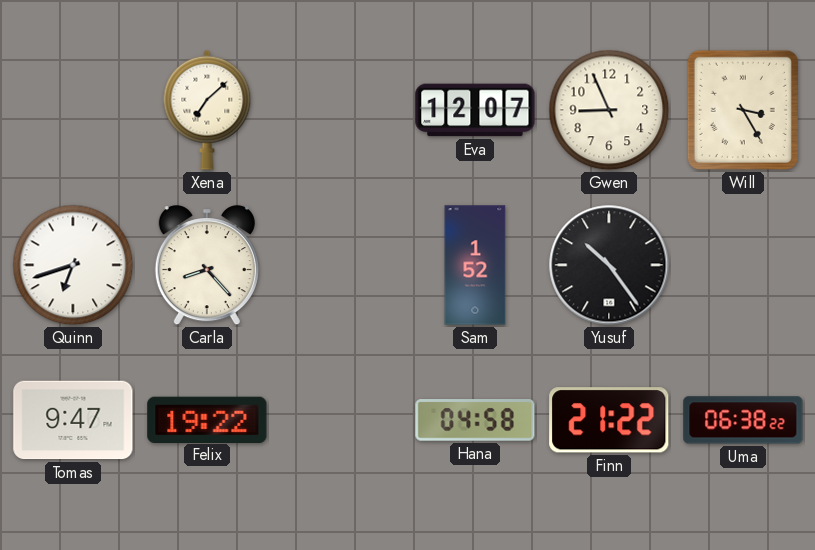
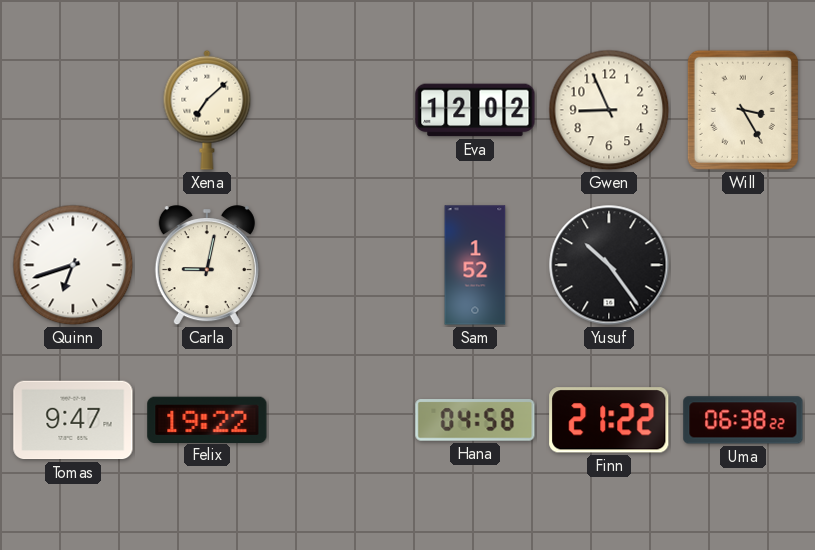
Eva: 12:07 -> 12:02
Carla: 8:23 -> 9:02
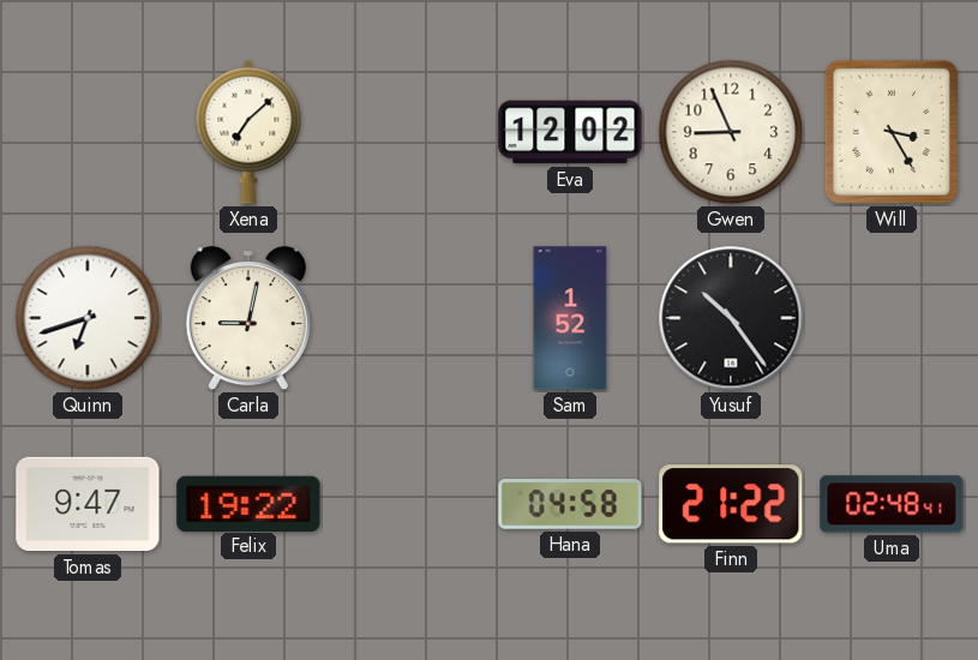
Uma: 06:38 -> 02:48
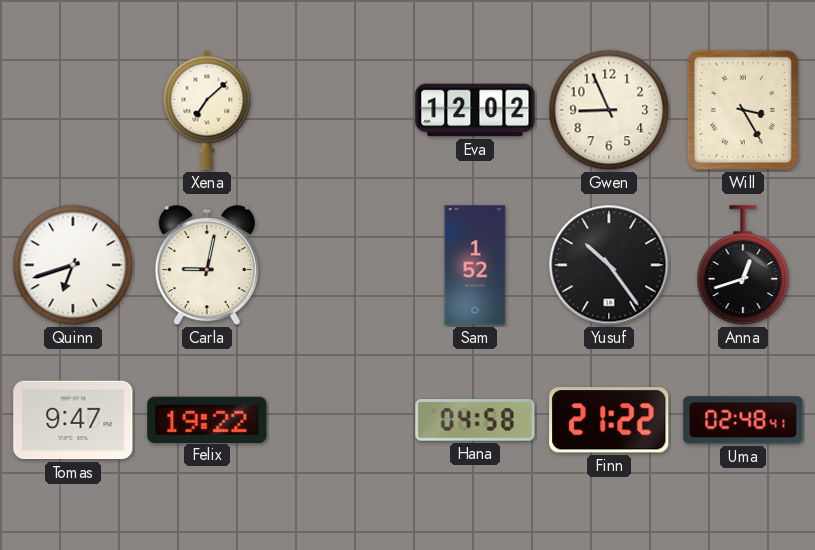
Anna: none -> 12:42
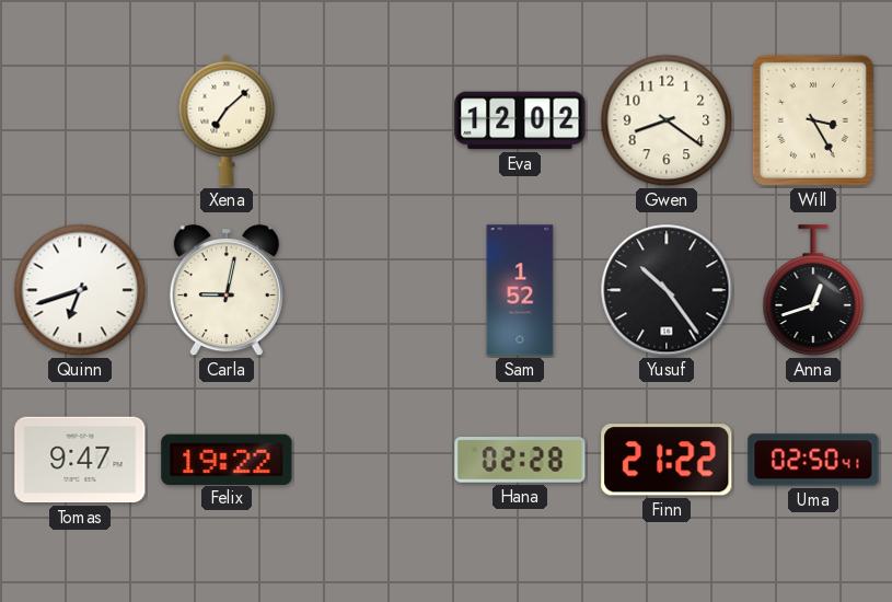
Gwen: 8:56 -> 8:21
Hana: 04:58 -> 02:28
Uma: 02:48 -> 02:50
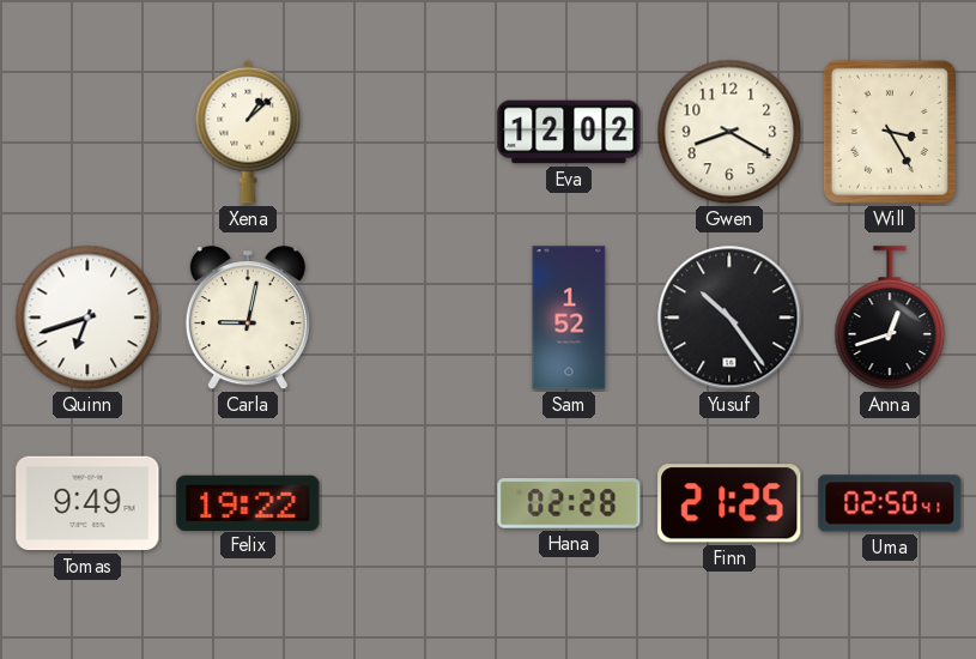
Xena: 7:08 -> 1:08
Gwen: 8:21 -> 8:20
Tomas: 9:47 -> 9:49
Finn: 21:22 -> 21:25
